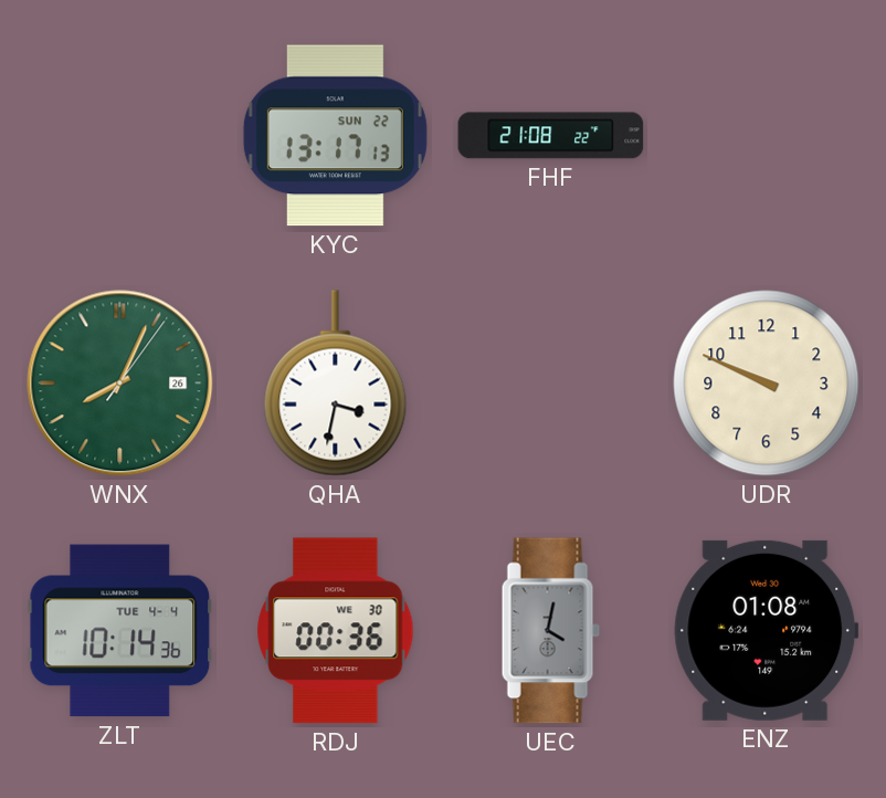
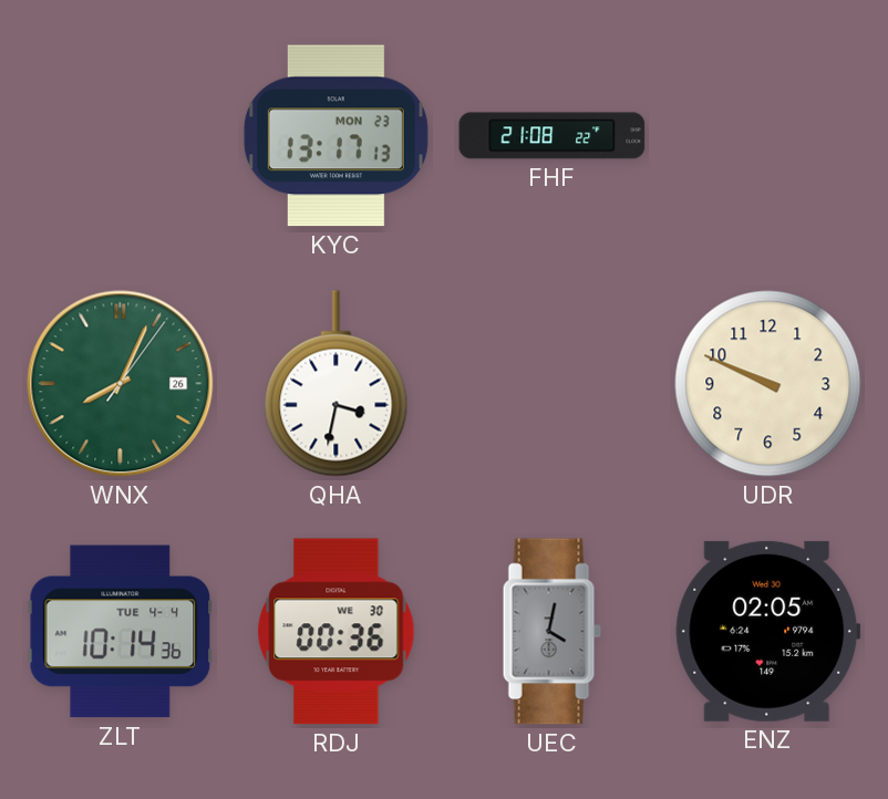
KYC date: SUN 22 -> MON 23
ENZ: 01:08 -> 02:05
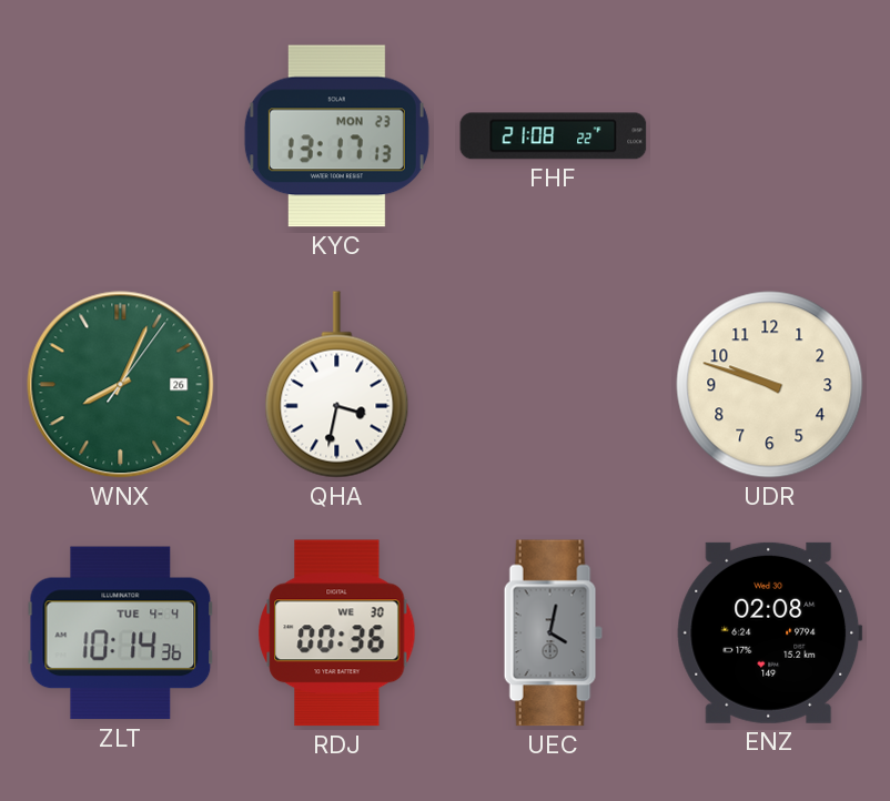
UDR: 9:49 -> 9:48
ENZ: 02:05 -> 02:08
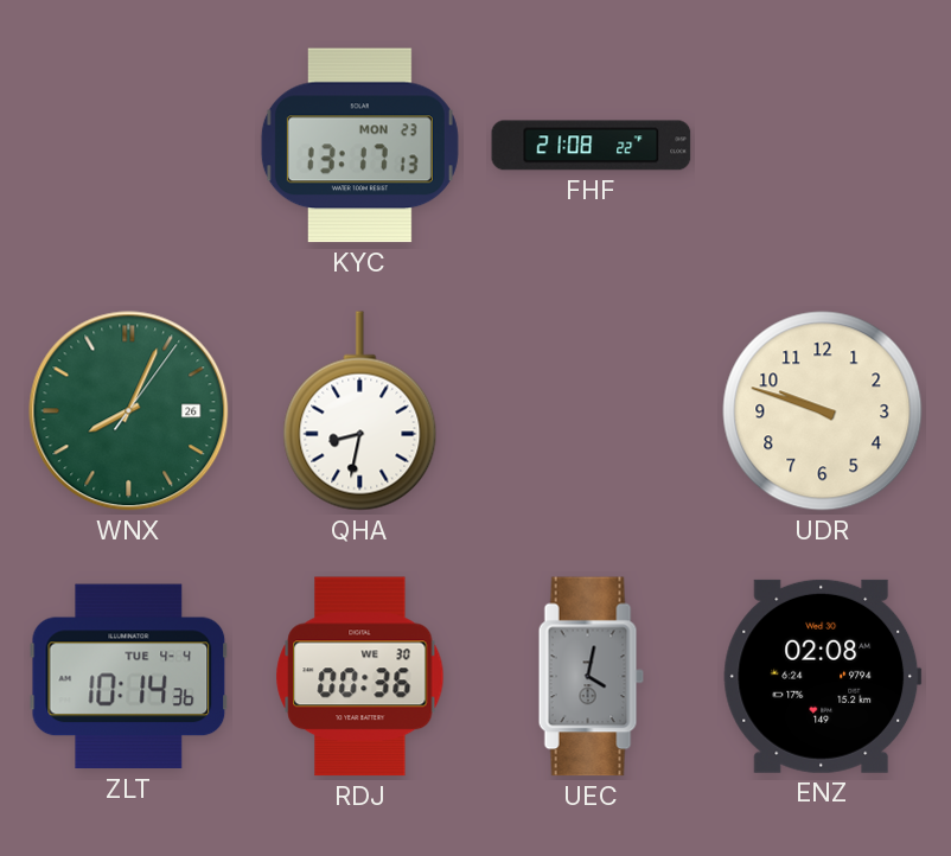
QHA: 3:32 -> 8:32
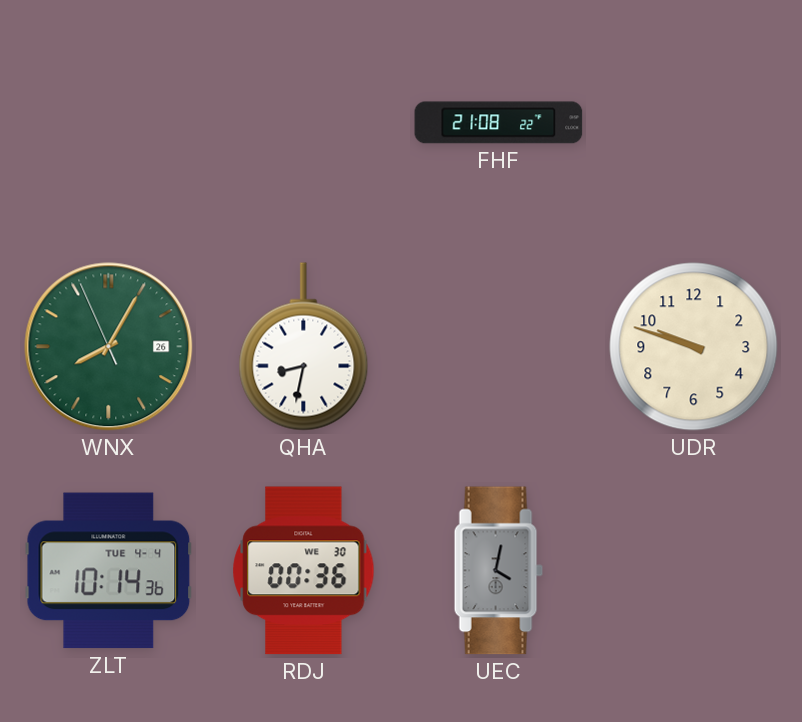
KYC: 13:17 -> none
WNX: 8:04:06 -> 8:04:56
ENZ: 02:08 -> none
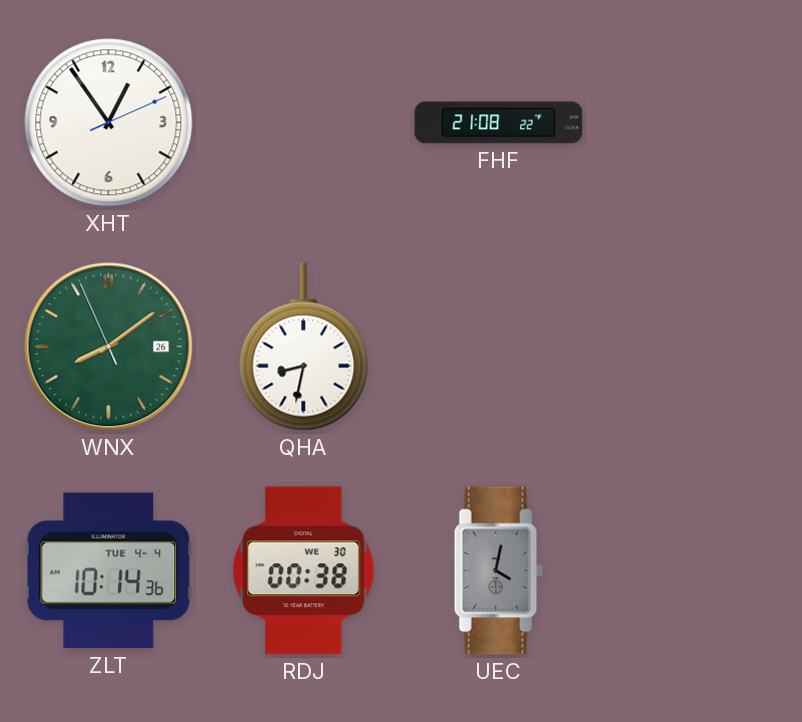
XHT: none -> 12:54
WNX: 8:04 -> 8:08
UDR: 9:48 -> none
RDJ: 00:36 -> 00:38
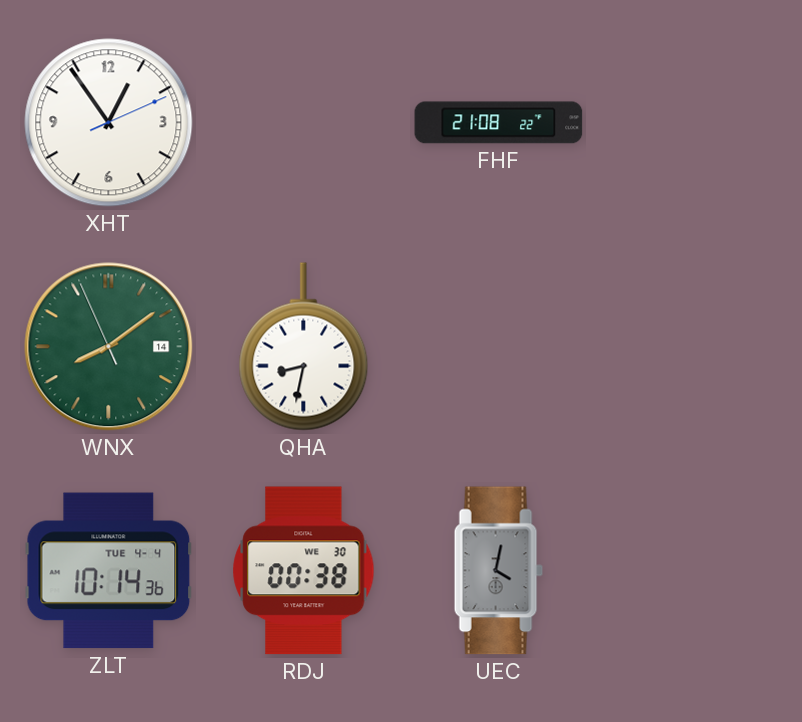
WNX date: 26 -> 14
